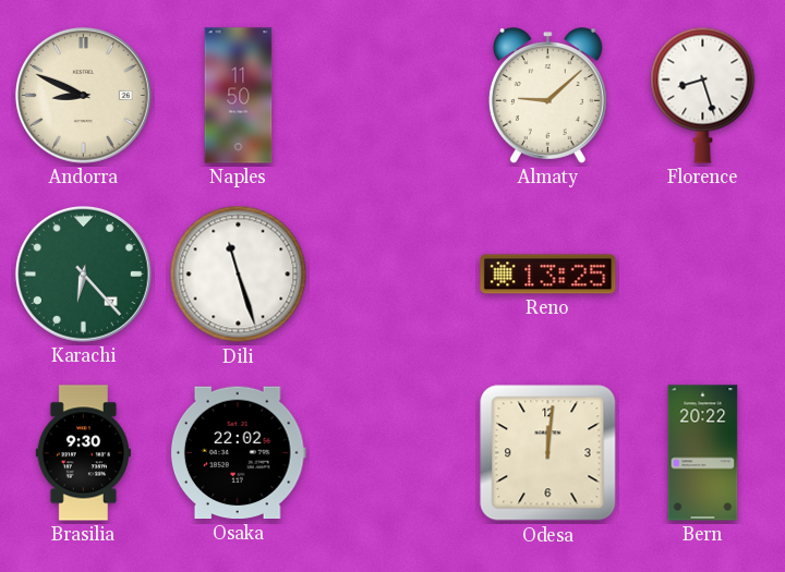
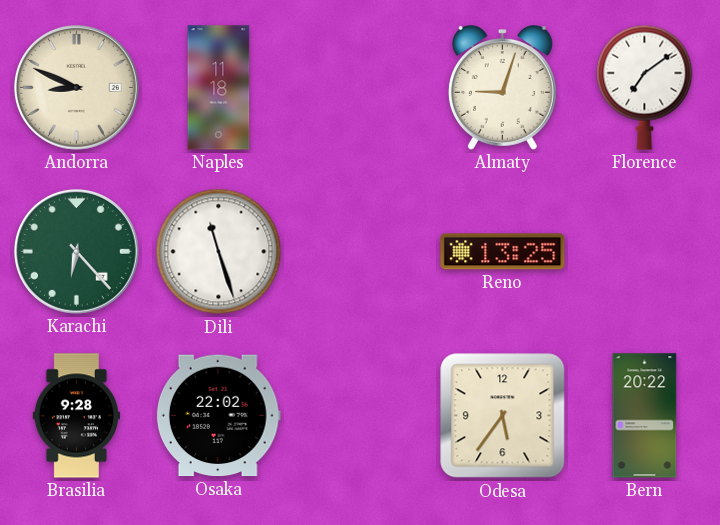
Naples: 11:50 -> 11:18
Almaty: 9:08 -> 9:03
Florence: 8:27 -> 7:09
Brasilia: 9:30 -> 9:28
Odesa: 12:01 -> 5:36
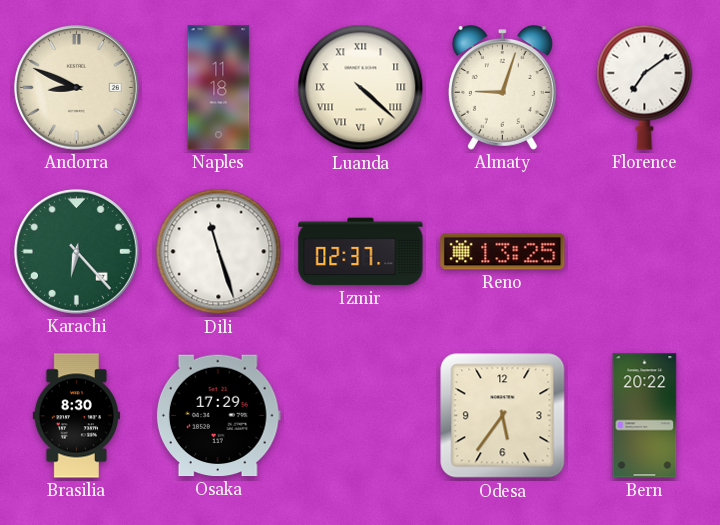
Luanda: none -> 4:22
Izmir: none -> 02:37
Brasilia: 9:28 -> 8:30
Osaka: 22:02 -> 17:29
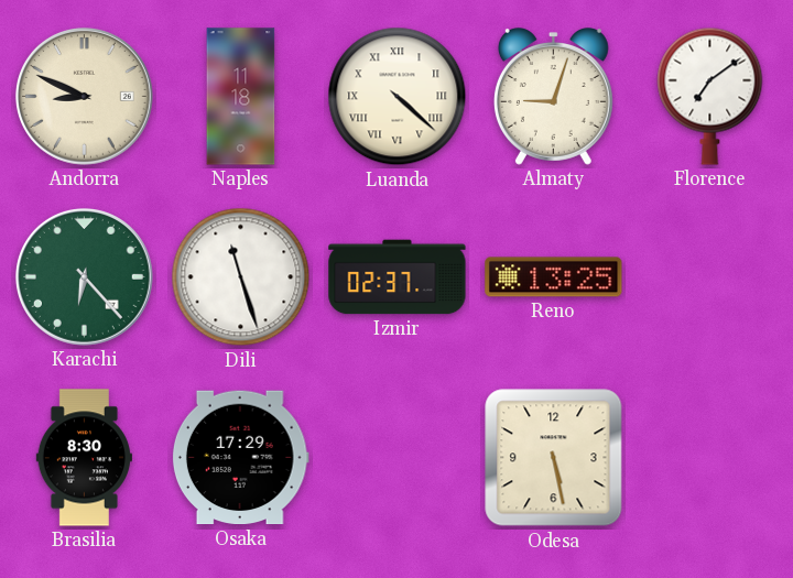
Odesa: 5:36 -> 5:28
Bern: 20:22 -> none
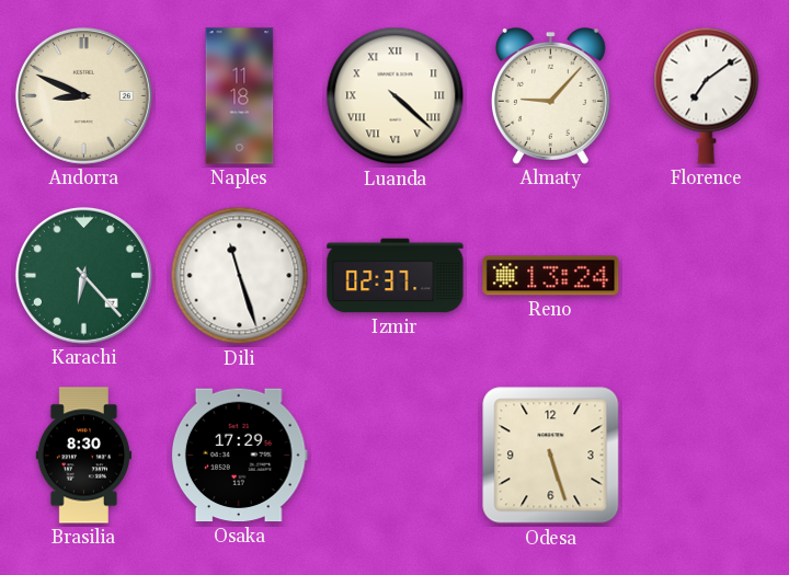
Almaty: 9:03 -> 9:07
Reno: 13:25 -> 13:24
Odesa: 5:28 -> 5:27
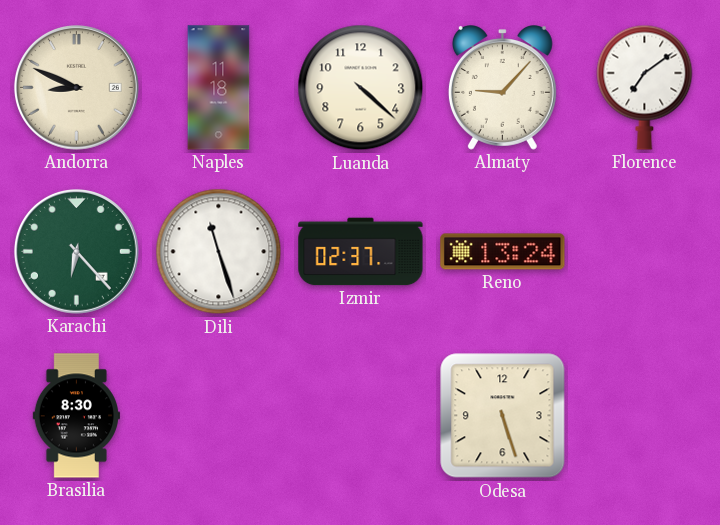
Luanda numerals: Roman -> Arabic
Osaka: 17:29 -> none
